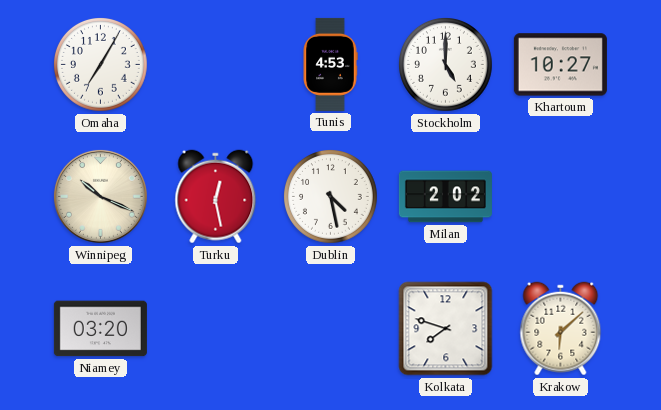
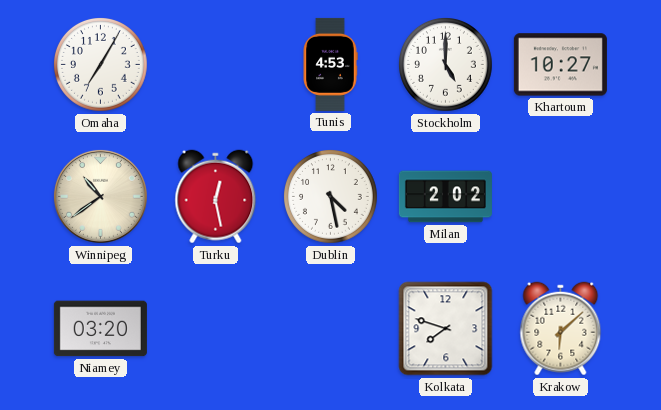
Winnipeg: 10:19 -> 10:39
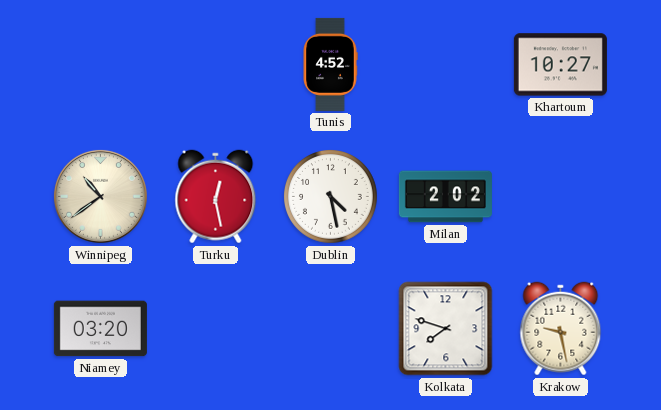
Omaha: 7:05 -> none
Tunis: 4:53 -> 4:52
Stockholm: 5:00 -> none
Krakow: 6:08 -> 9:28
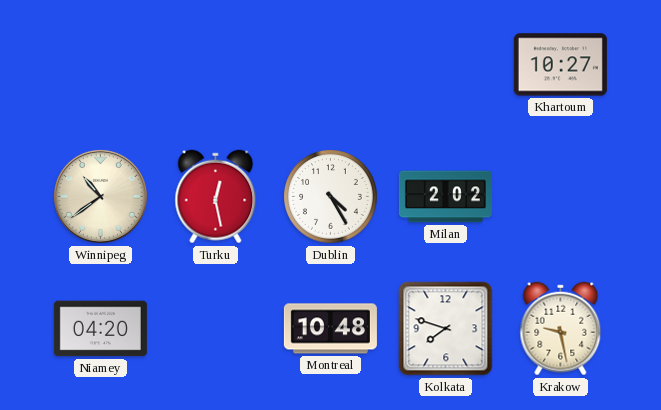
Tunis: 4:52 -> none
Dublin: 4:28 -> 4:25
Niamey: 03:20 -> 04:20
Montreal: none -> 10:48
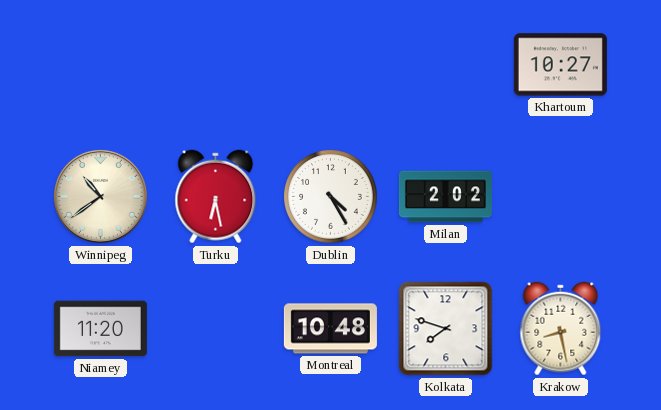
Turku: 12:28 -> 6:28
Niamey: 04:20 -> 11:20
Krakow: 9:28 -> 8:28
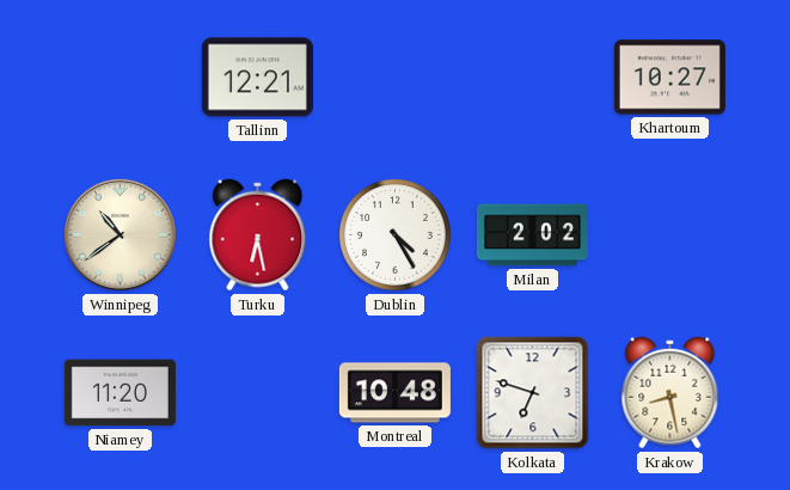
Tallinn: none -> 12:21
Kolkata: 7:48 -> 6:48
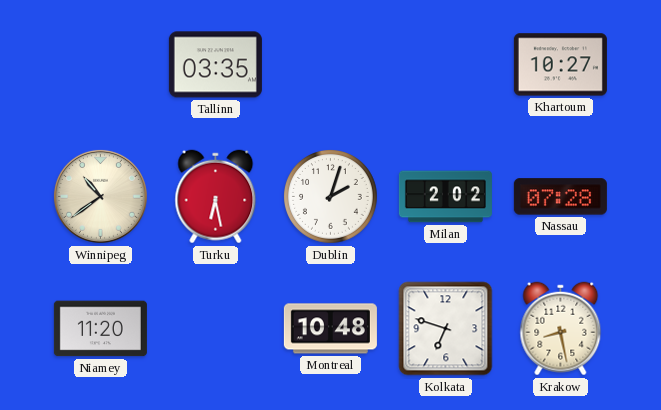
Tallinn: 12:21 -> 03:35
Dublin: 4:25 -> 2:03
Nassau: none -> 07:28
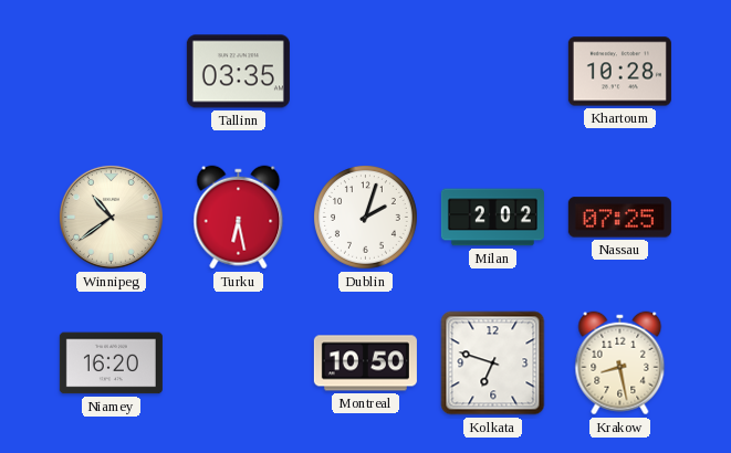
Khartoum: 10:27 -> 10:28
Nassau: 07:28 -> 07:25
Niamey: 11:20 -> 16:20
Montreal: 10:48 -> 10:50
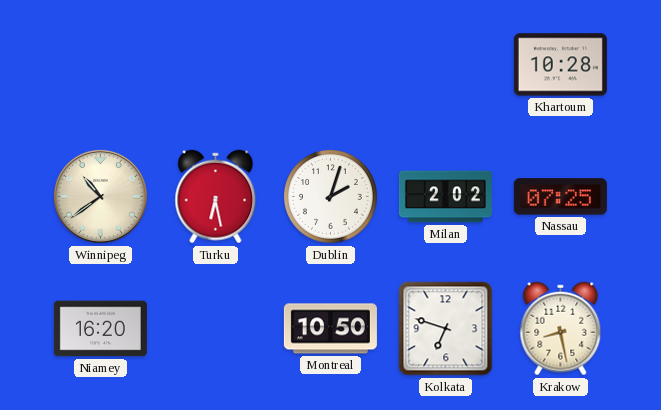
Tallinn: 03:35 -> none
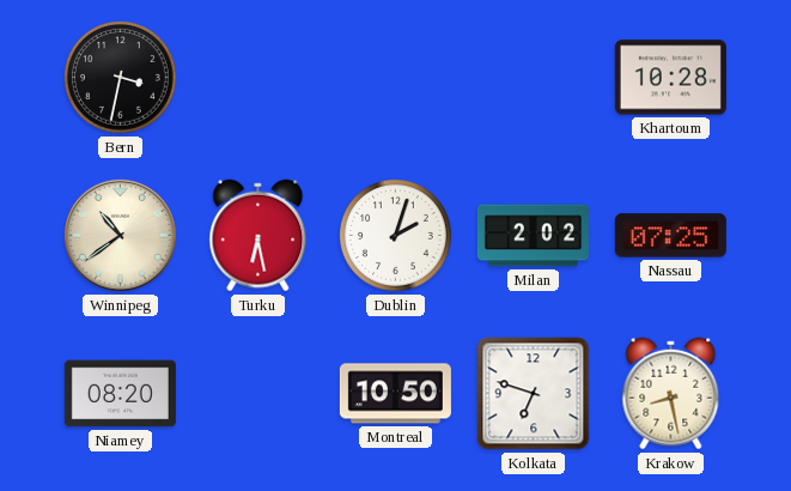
Bern: none -> 3:32
Niamey: 16:20 -> 08:20
